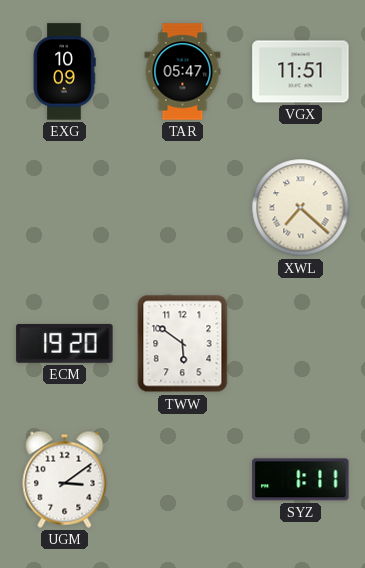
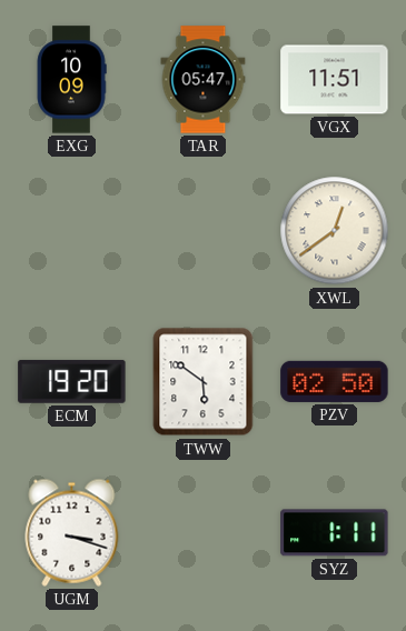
XWL: 7:22 -> 12:39
PZV: none -> 02:50
UGM: 3:09 -> 3:18
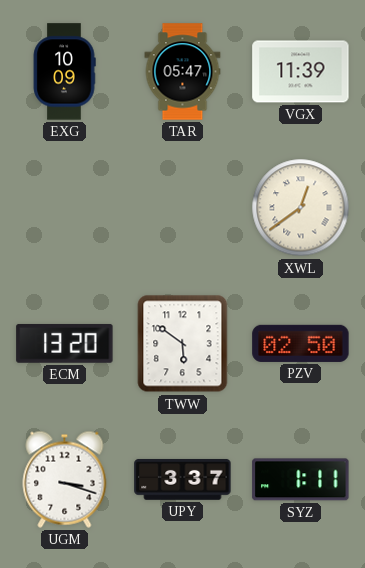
VGX: 11:51 -> 11:39
ECM: 19:20 -> 13:20
UPY: none -> 3:37
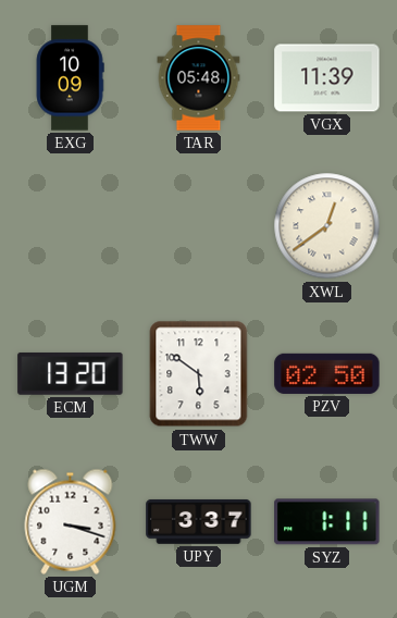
TAR: 05:47 -> 05:48
